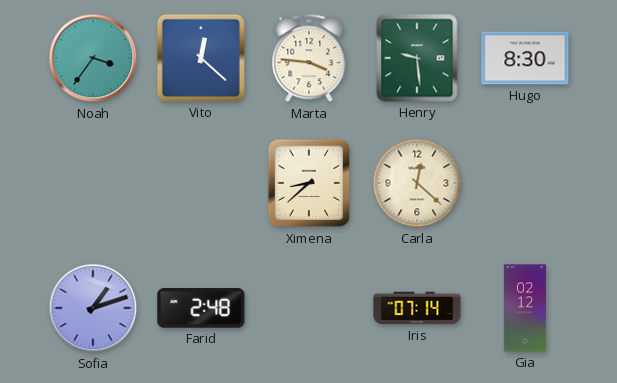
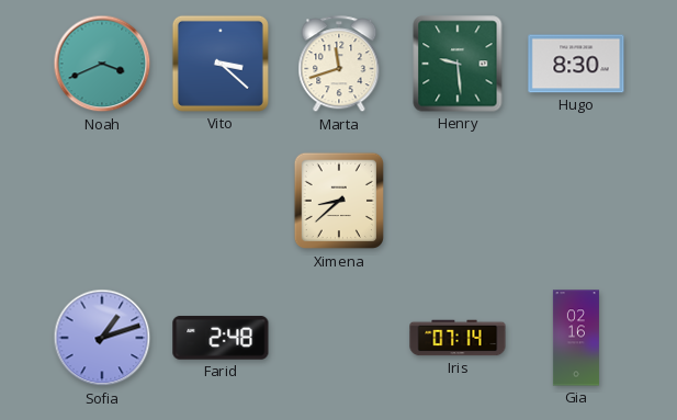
Noah: 3:36 -> 3:41
Vito: 12:22 -> 3:22
Marta: 3:46 -> 11:42
Carla: 12:22 -> none
Gia: 02:12 -> 02:16
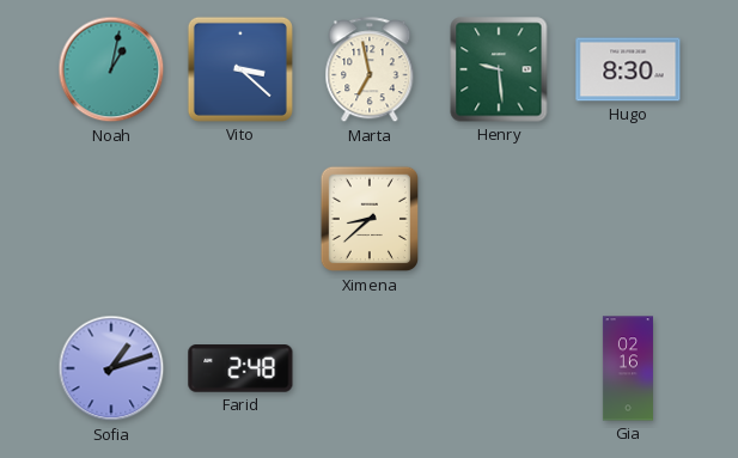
Noah: 3:41 -> 1:02
Marta: 11:42 -> 6:58
Iris: 07:14 -> none
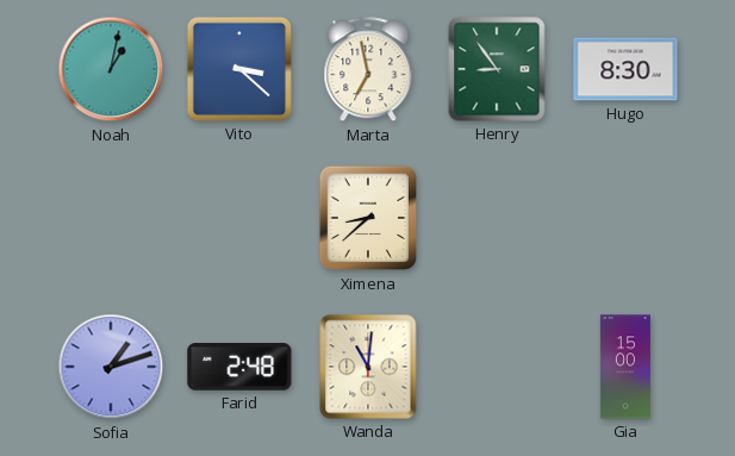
Henry: 9:29 -> 8:54
Wanda: none -> 11:01
Gia: 02:16 -> 15:00
